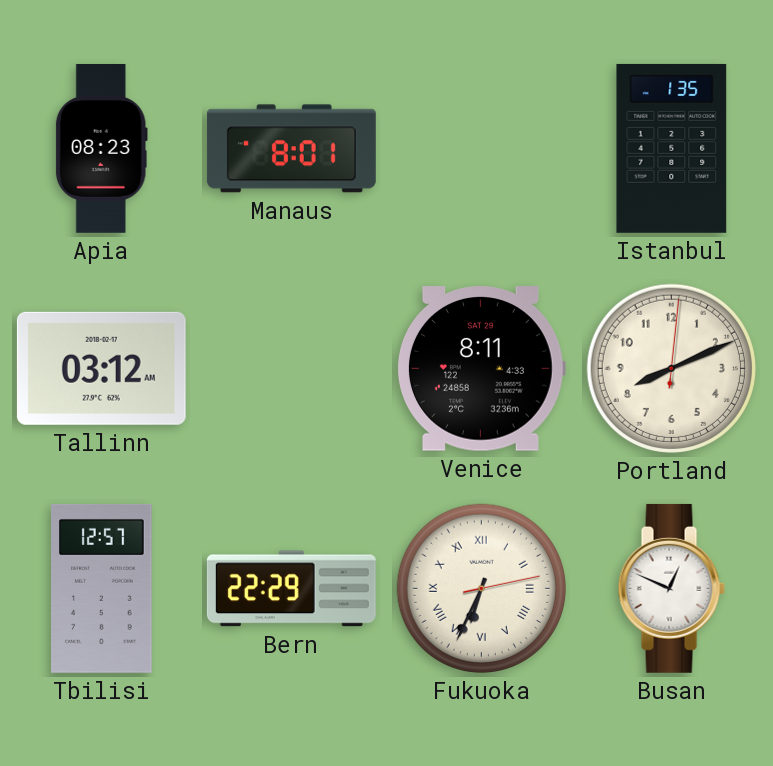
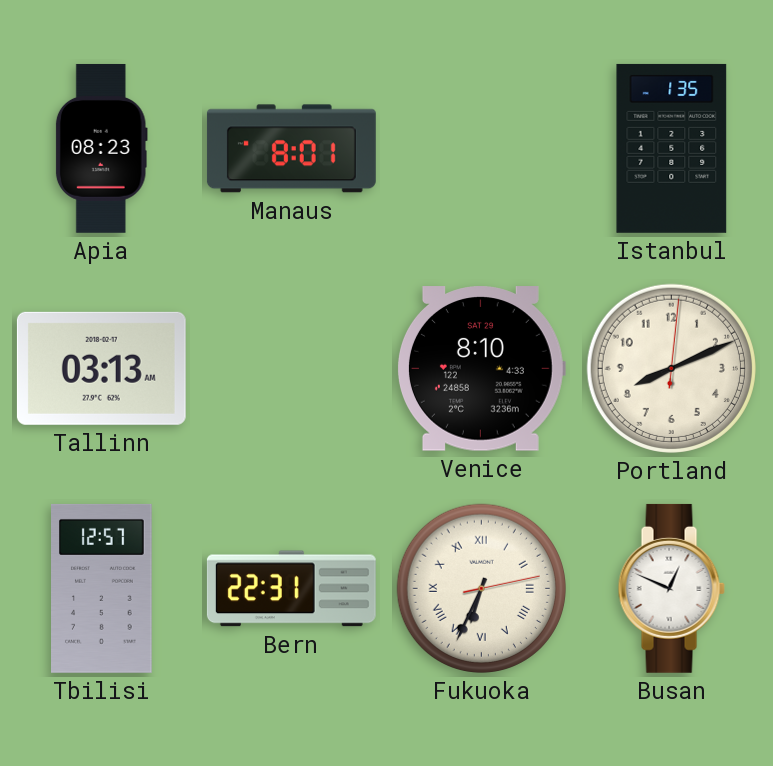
Tallinn: 03:12 -> 03:13
Venice: 8:11 -> 8:10
Bern: 22:29 -> 22:31
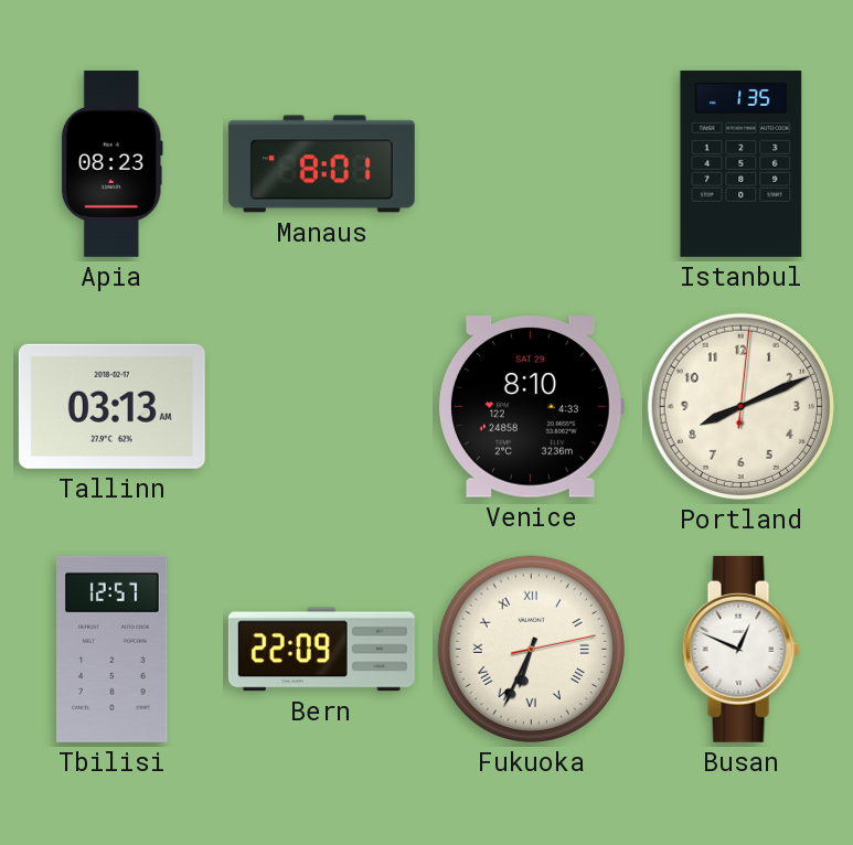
Bern: 22:31 -> 22:09
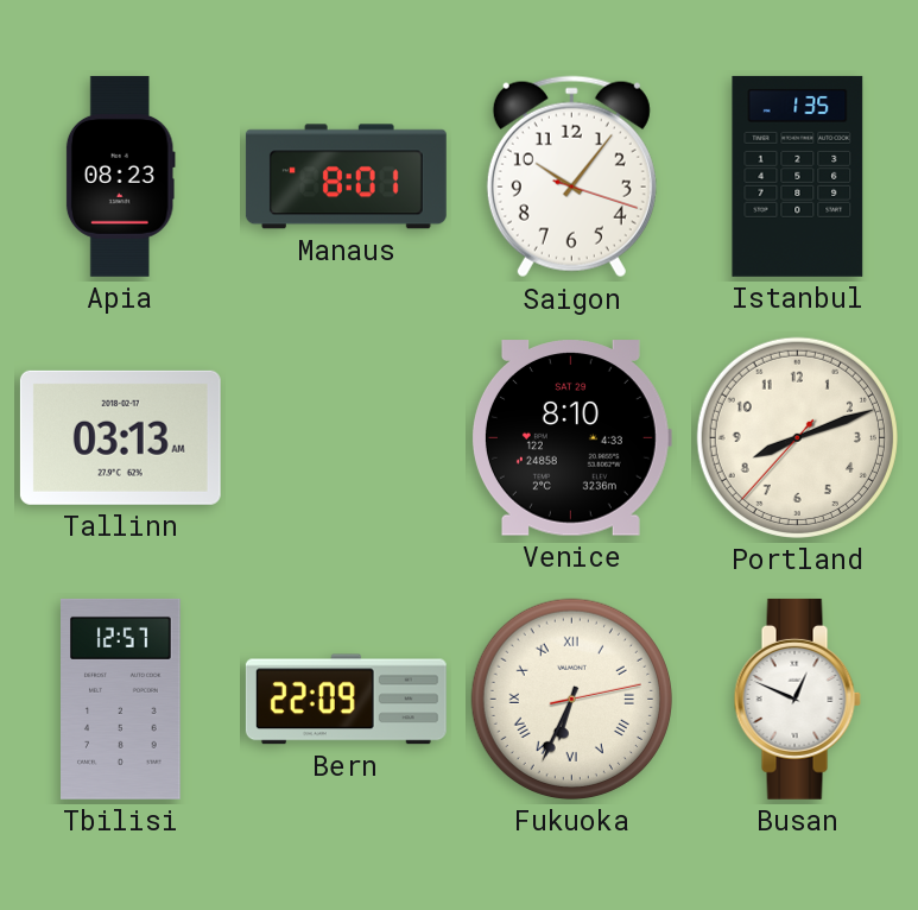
Saigon: none -> 10:06
Portland: 8:11:01 -> 8:11:37
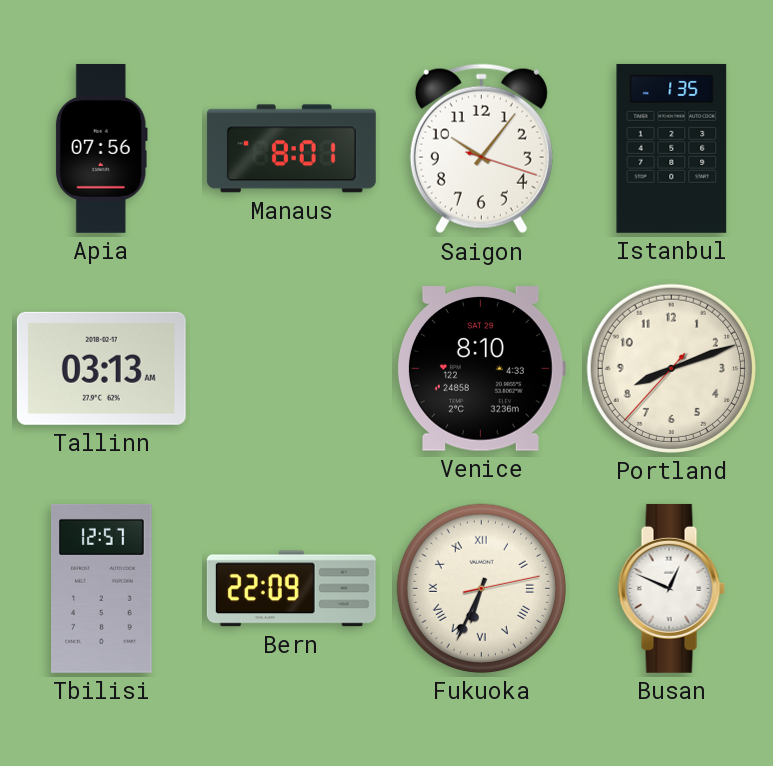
Apia: 08:23 -> 07:56
